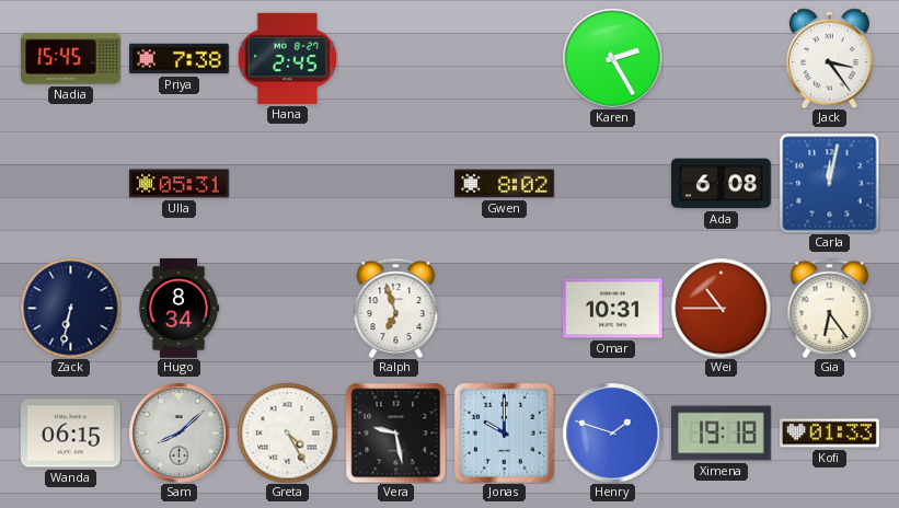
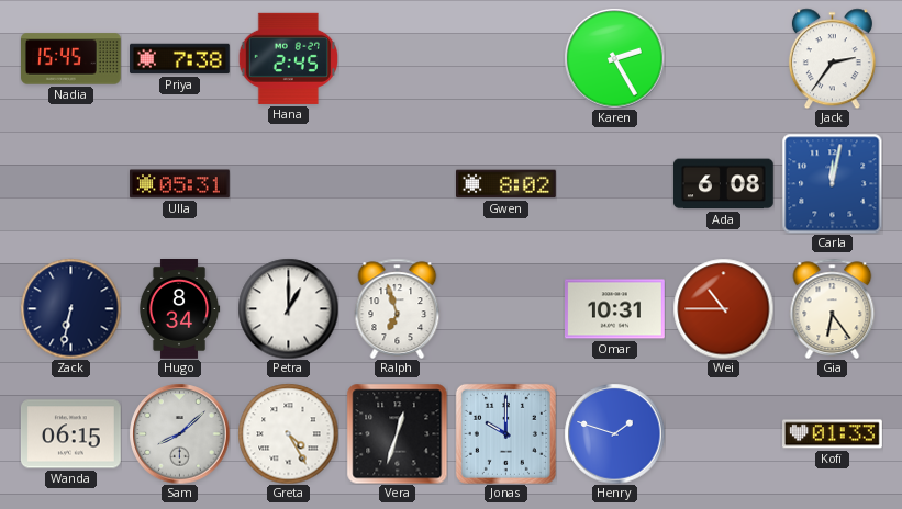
Jack: 3:24 -> 2:36
Petra: none -> 1:00
Vera: 9:28 -> 12:33
Ximena: 19:18 -> none
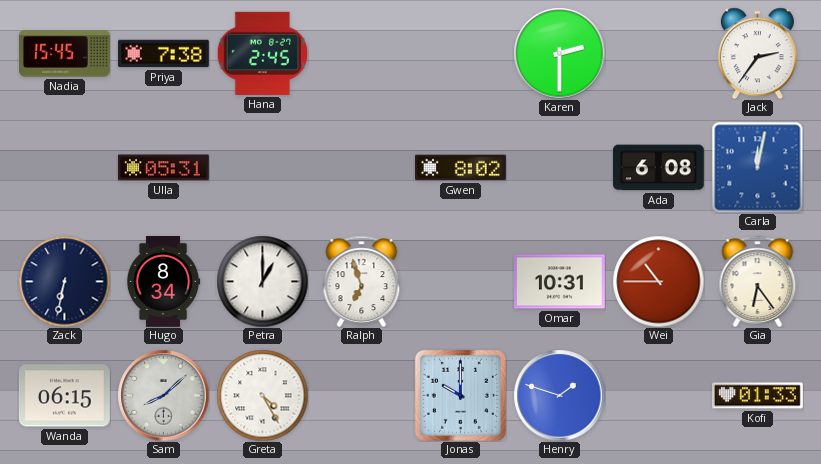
Karen: 2:25 -> 2:30
Vera: 12:33 -> none
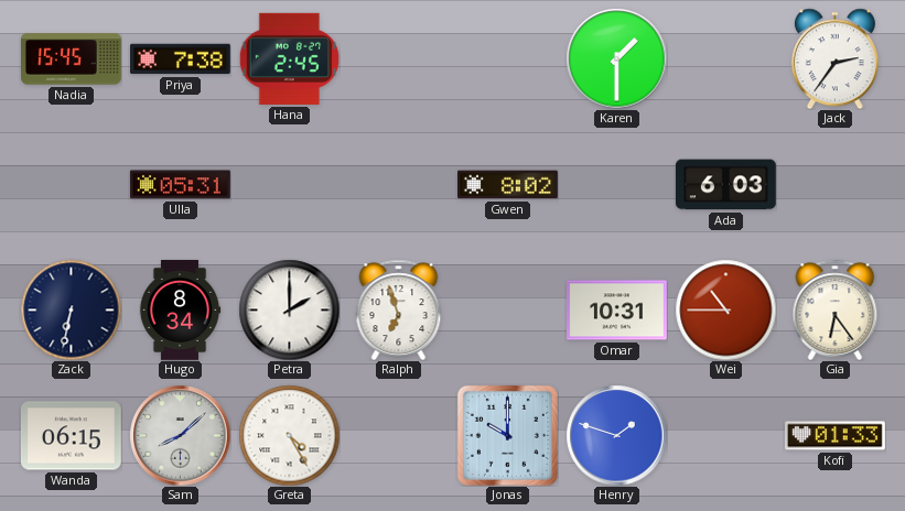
Karen: 2:30 -> 1:30
Ada: 6:08 -> 6:03
Carla: 12:02 -> none
Petra: 1:00 -> 2:00
